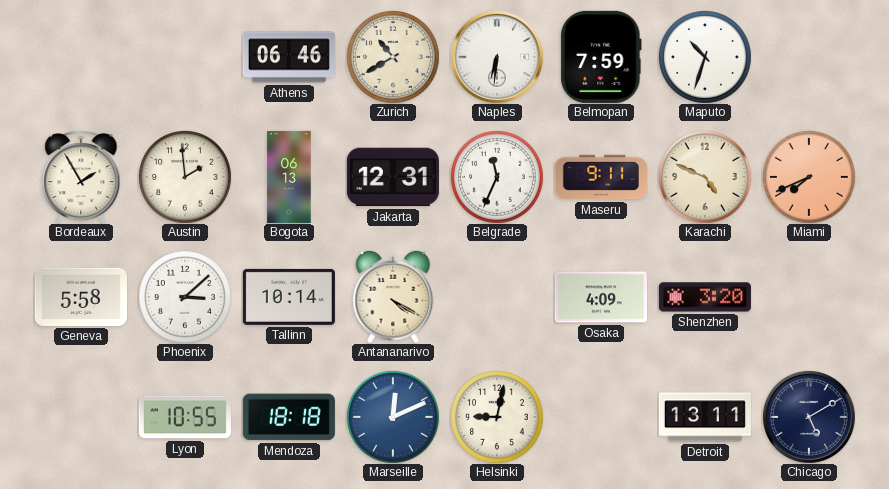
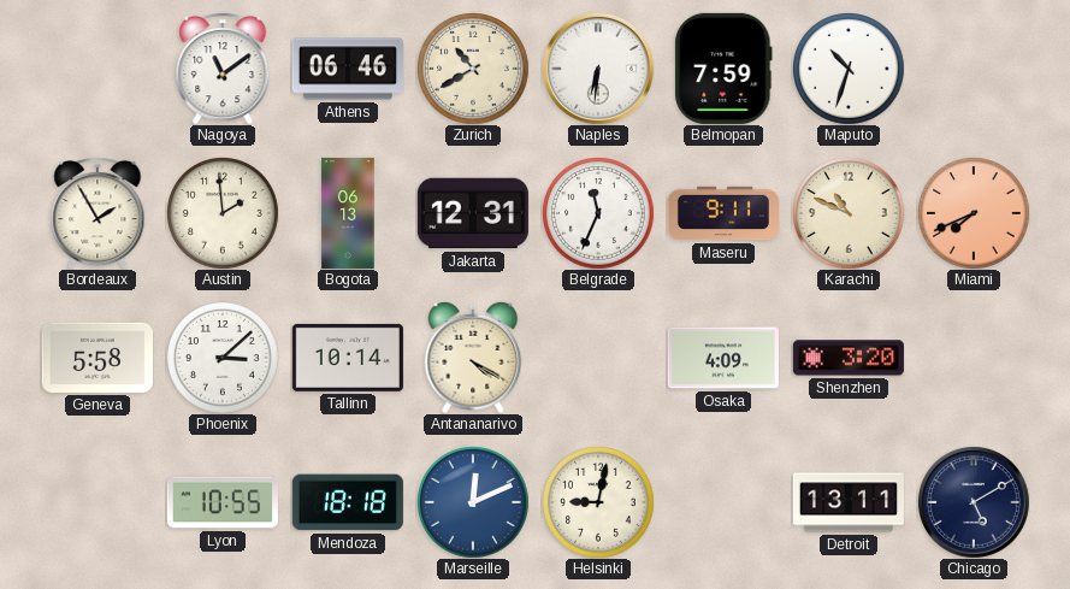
Nagoya: none -> 11:09
Karachi: 4:49 -> 10:49
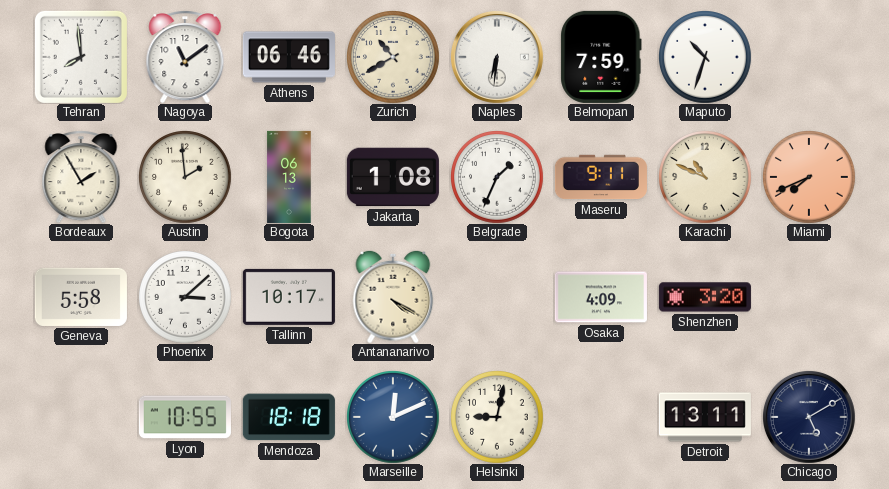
Tehran: none -> 7:59
Jakarta: 12:31 -> 1:08
Belgrade: 11:34 -> 1:34
Tallinn: 10:14 -> 10:17
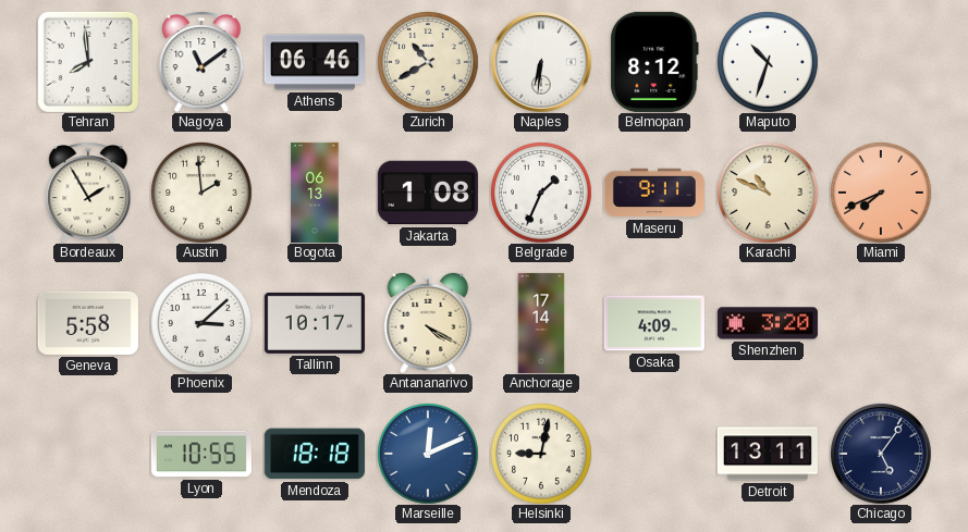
Belmopan: 7:59 -> 8:12
Anchorage: none -> 17:14
Chicago: 5:10 -> 5:06
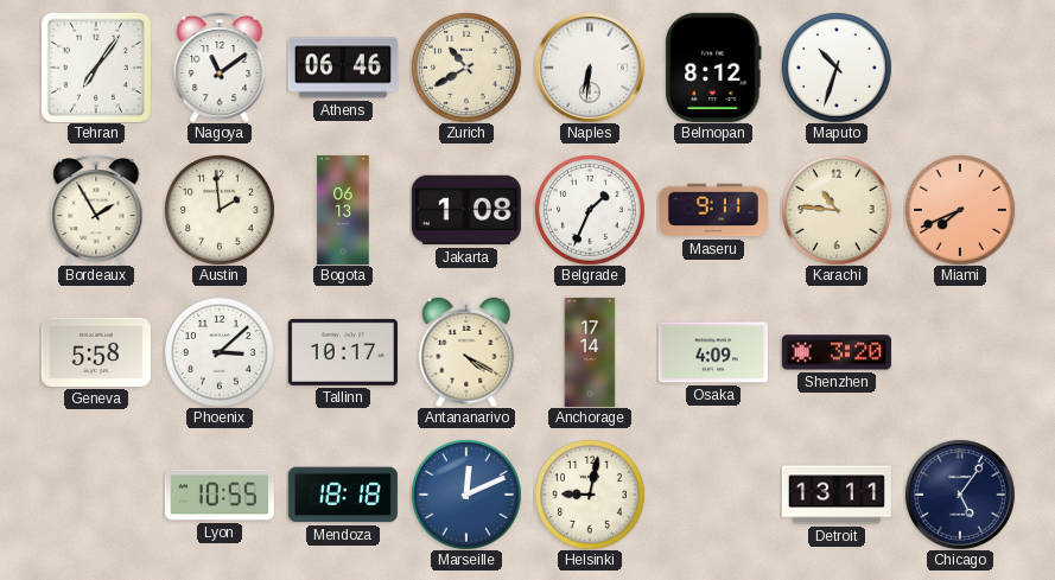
Tehran: 7:59 -> 7:06
Karachi: 10:49 -> 10:46
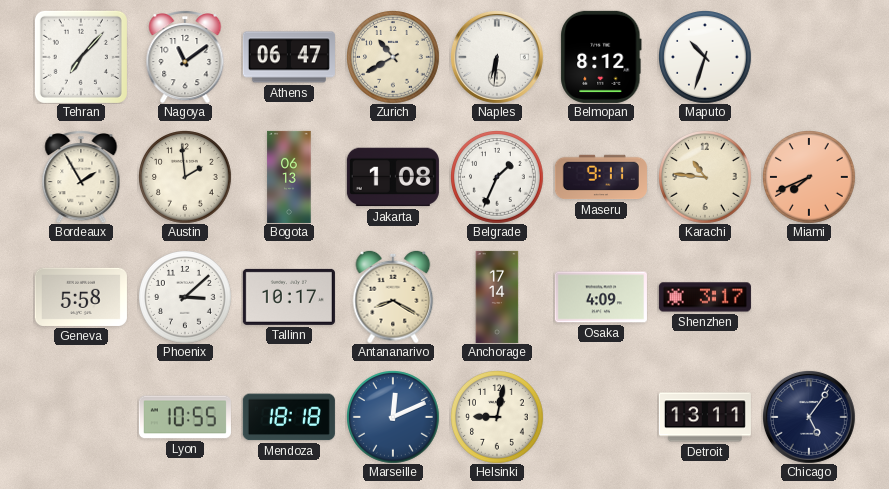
Tehran: 7:06 -> 7:07
Athens: 06:46 -> 06:47
Antananarivo: 4:20 -> 8:20
Shenzhen: 3:20 -> 3:17
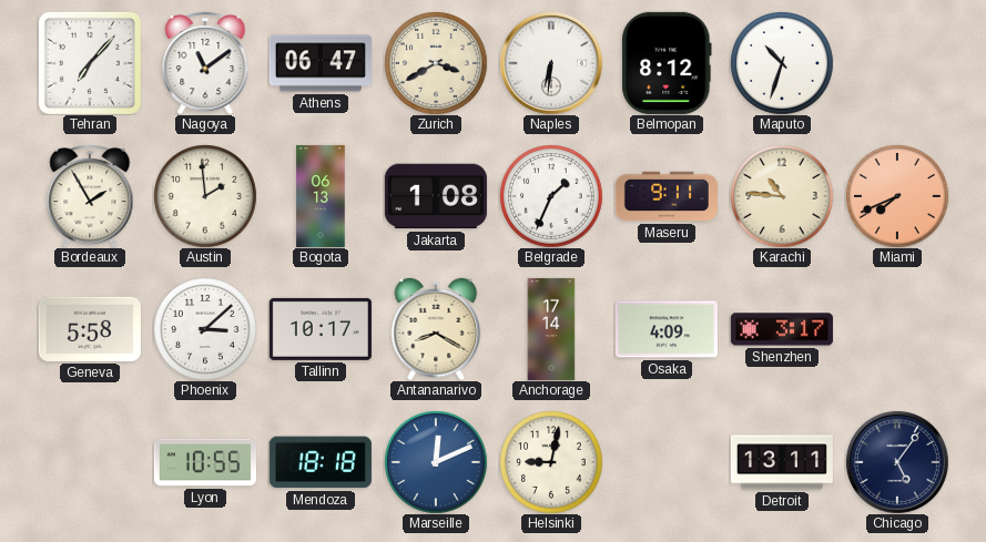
Zurich: 10:40 -> 3:40
